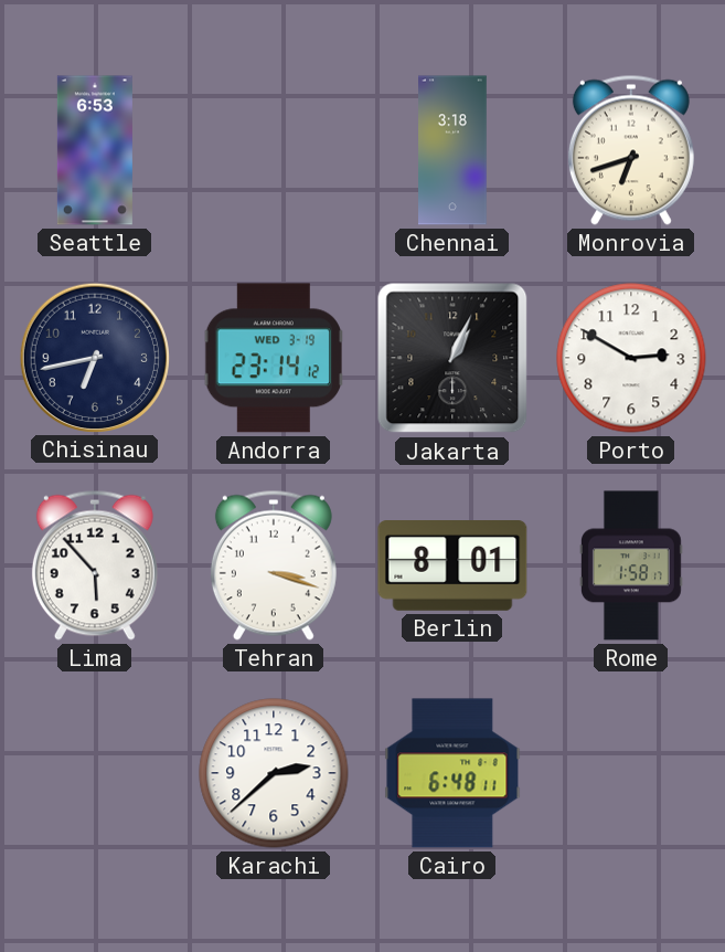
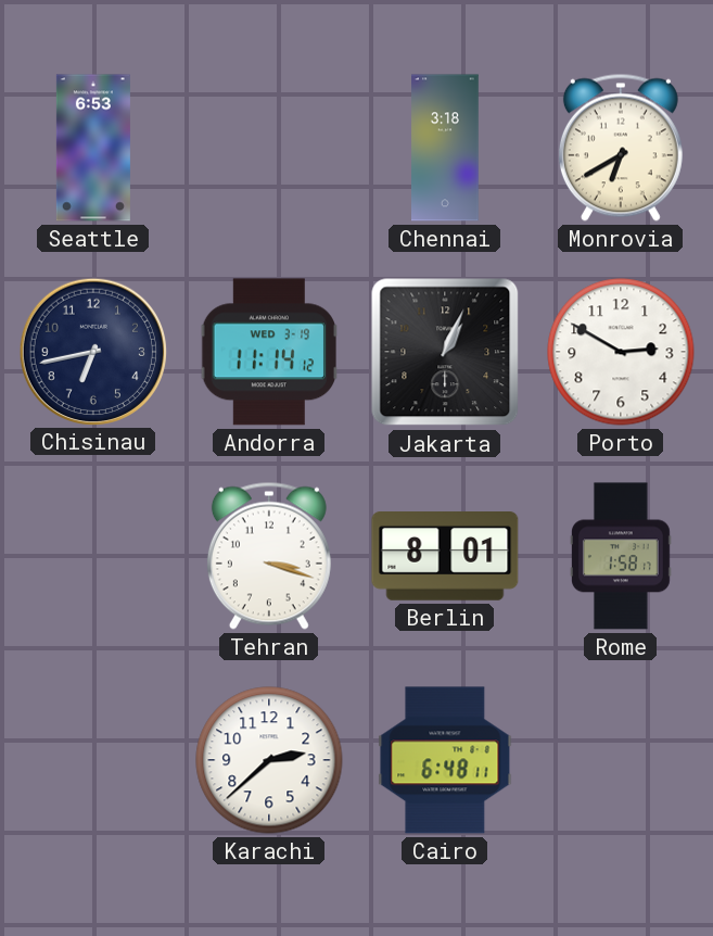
Monrovia: 6:42 -> 6:40
Andorra: 23:14 -> 11:14
Lima: 5:53 -> none
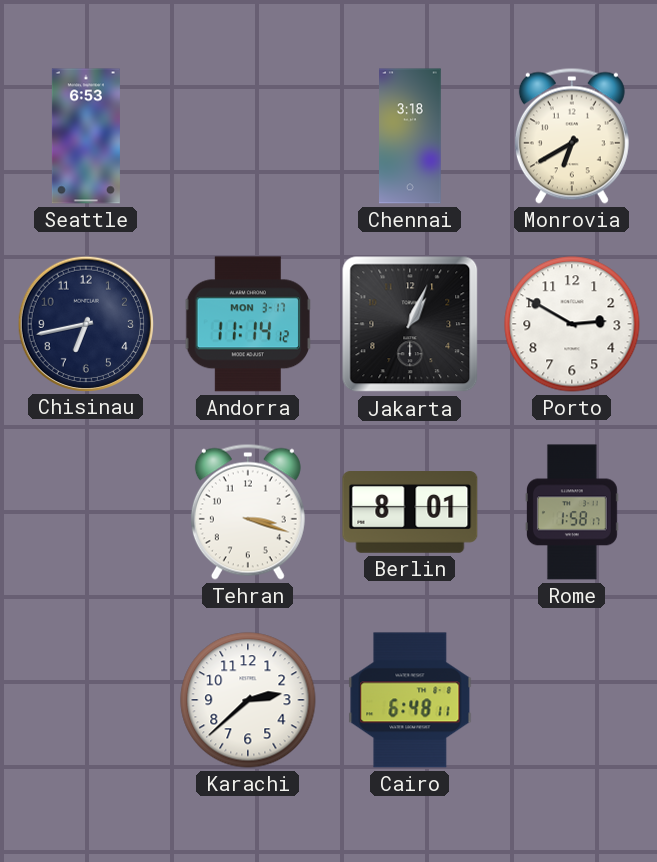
Andorra date: WED 3-19 -> MON 3-17
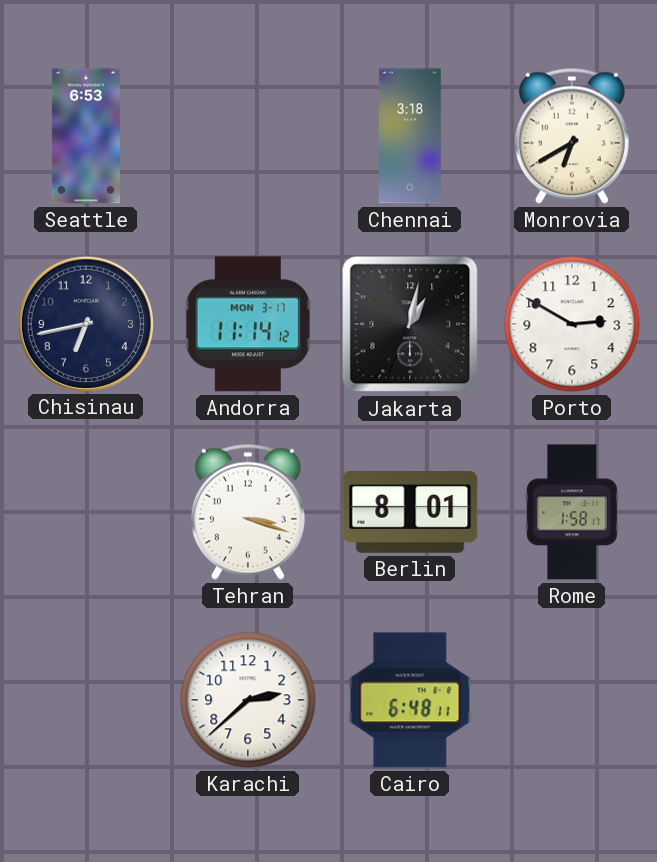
Jakarta: 1:04 -> 1:02
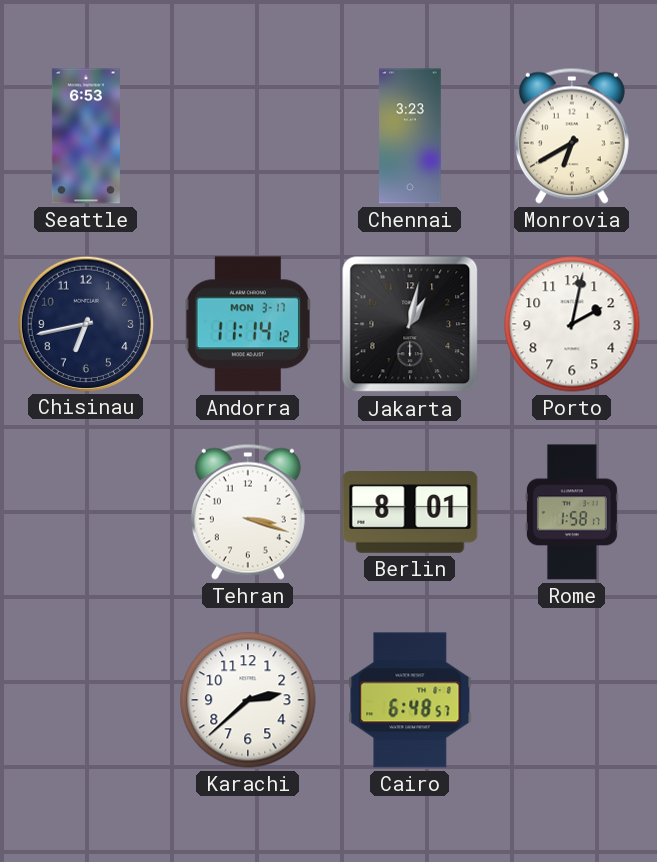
Chennai: 3:18 -> 3:23
Porto: 2:50 -> 2:02
Cairo: 6:48:11 -> 6:48:57
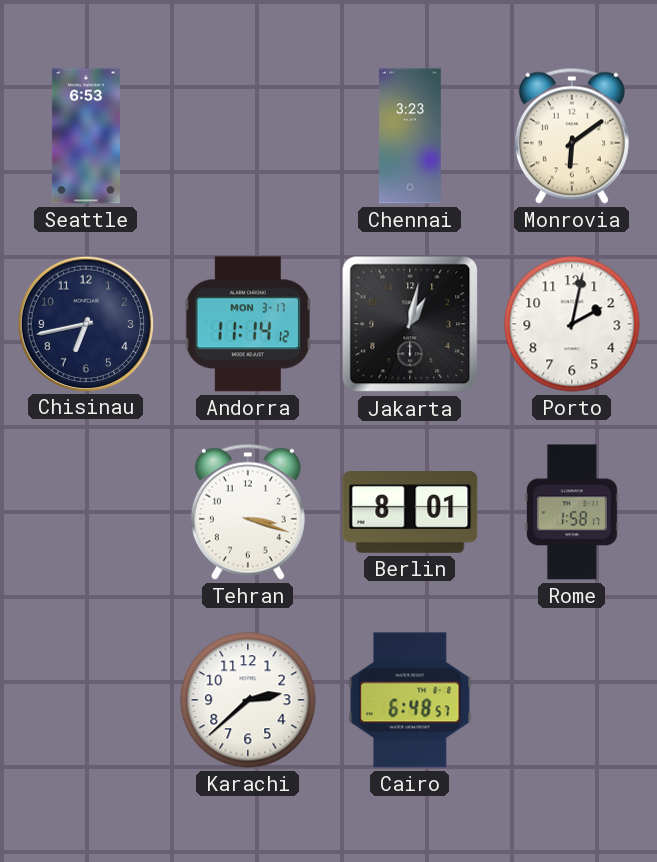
Monrovia: 6:40 -> 6:09
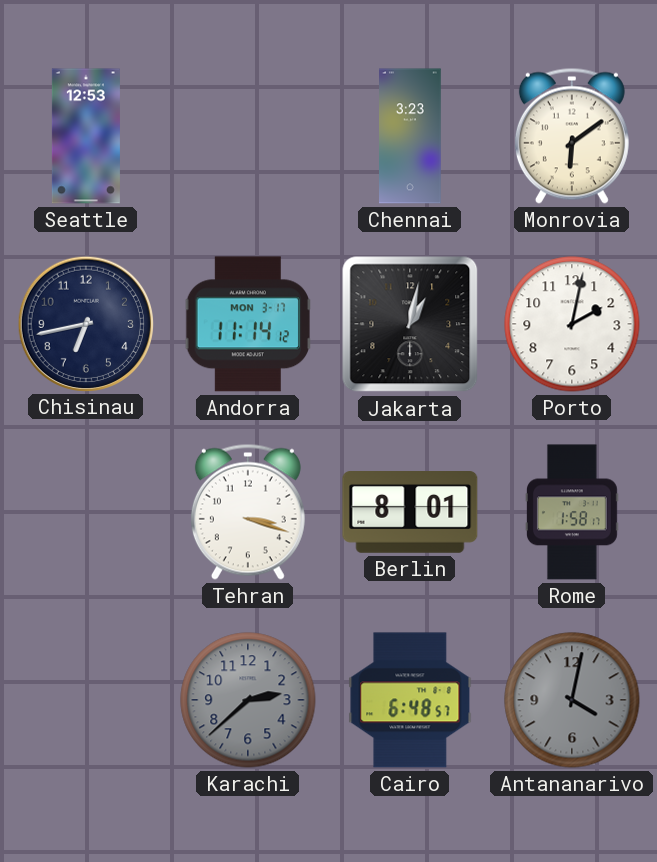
Seattle: 6:53 -> 12:53
Karachi dial: white -> grey
Antananarivo: none -> 4:02
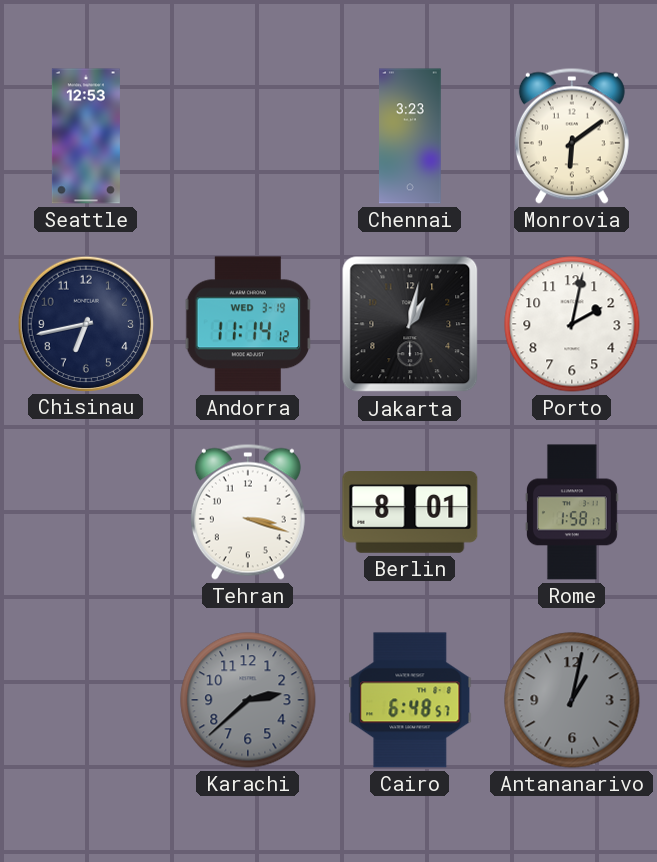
Andorra date: MON 3-17 -> WED 3-19
Antananarivo: 4:02 -> 1:02
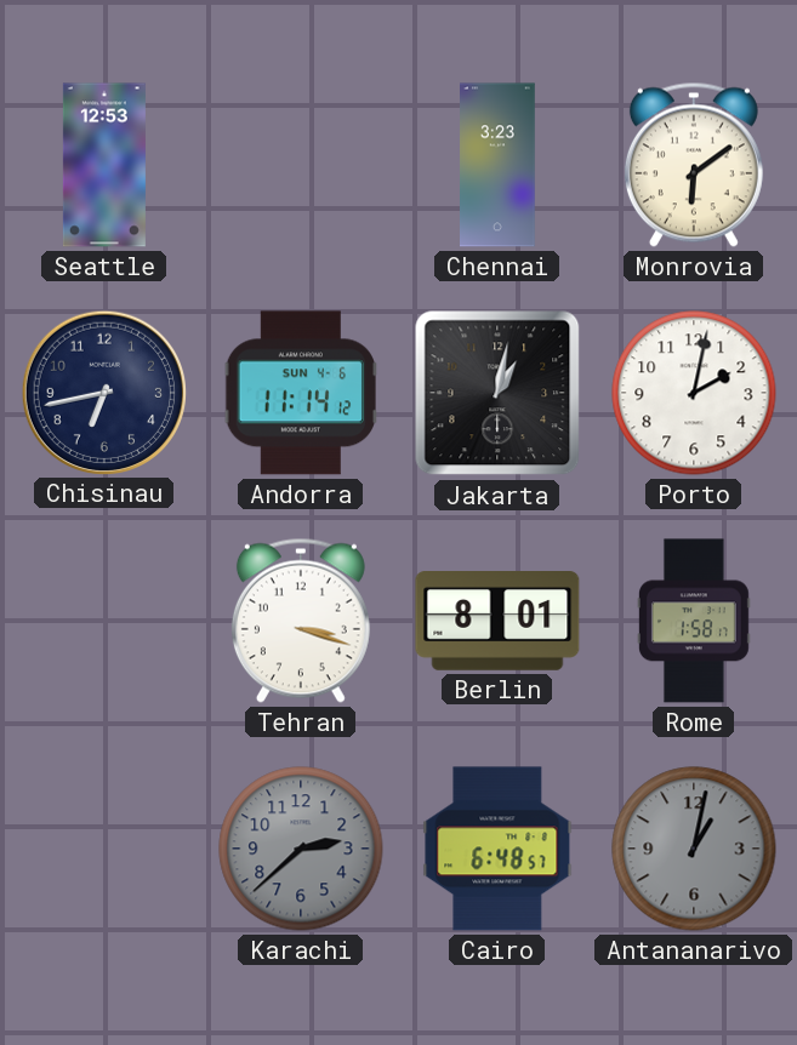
Andorra date: WED 3-19 -> SUN 4-6
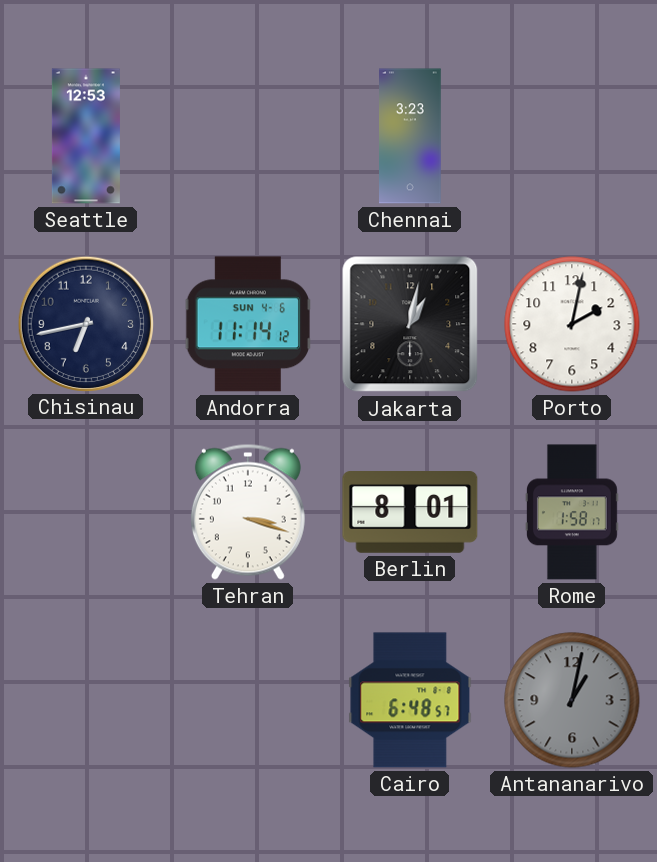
Monrovia: 6:09 -> none
Karachi: 2:38 -> none
